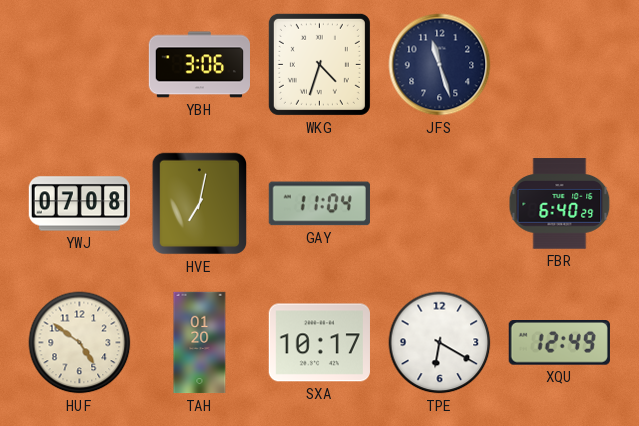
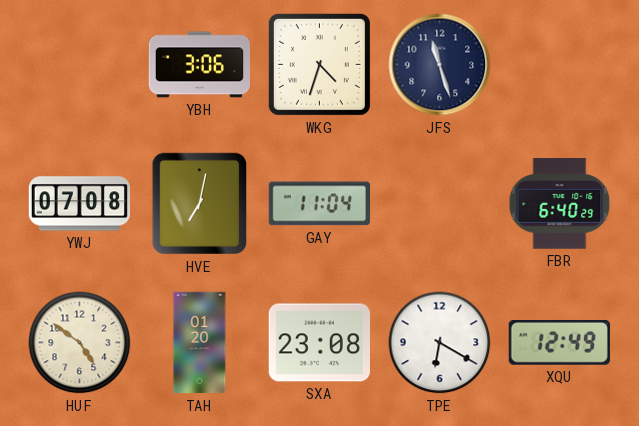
SXA: 10:17 -> 23:08
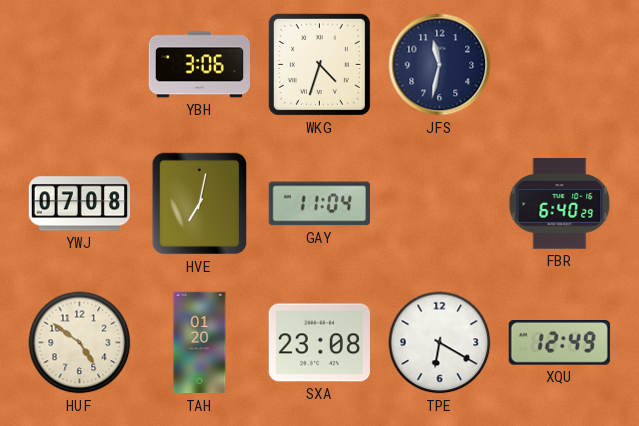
JFS: 11:27 -> 11:32
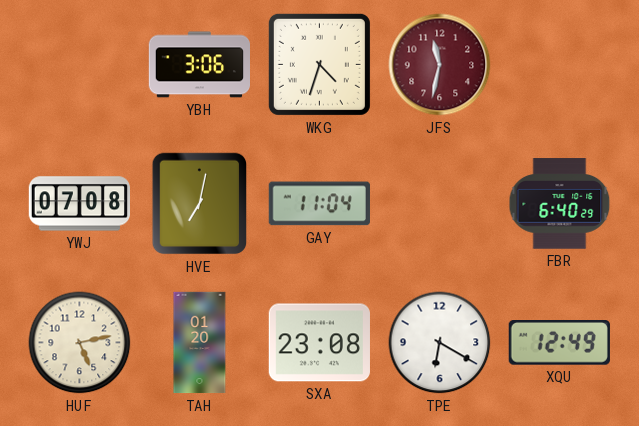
JFS dial: navy -> burgundy
HUF: 4:51 -> 5:13
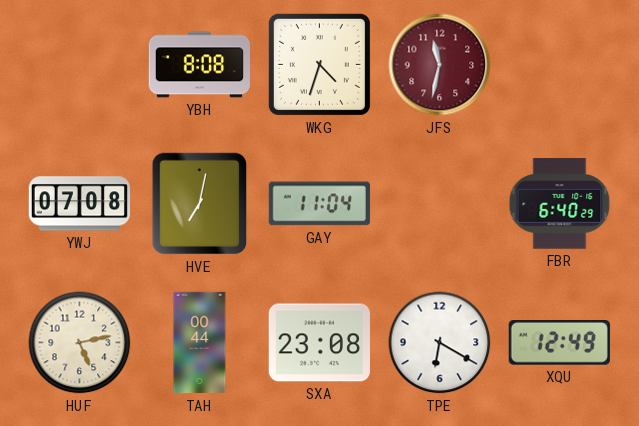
YBH: 3:06 -> 8:08
TAH: 01:20 -> 00:44
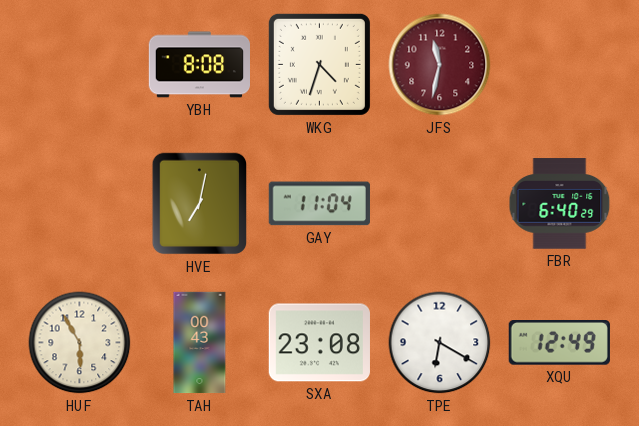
YWJ: 07:08 -> none
HUF: 5:13 -> 5:55
TAH: 00:44 -> 00:43
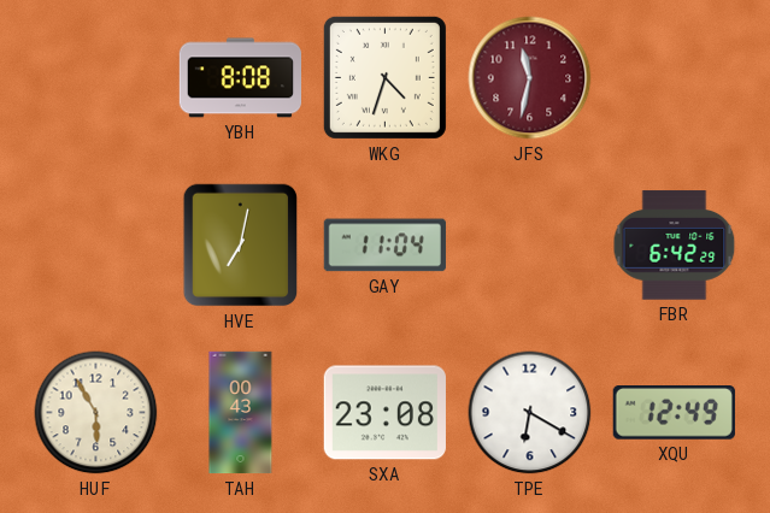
FBR: 6:40 -> 6:42
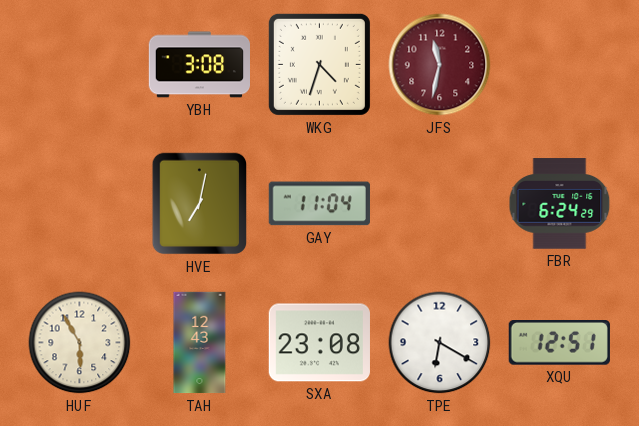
YBH: 8:08 -> 3:08
FBR: 6:42 -> 6:24
TAH: 00:43 -> 12:43
XQU: 12:49 -> 12:51
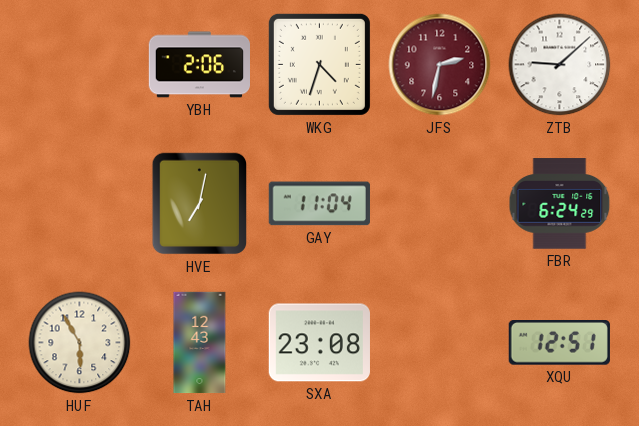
YBH: 3:08 -> 2:06
JFS: 11:32 -> 2:32
ZTB: none -> 9:08
TPE: 6:20 -> none
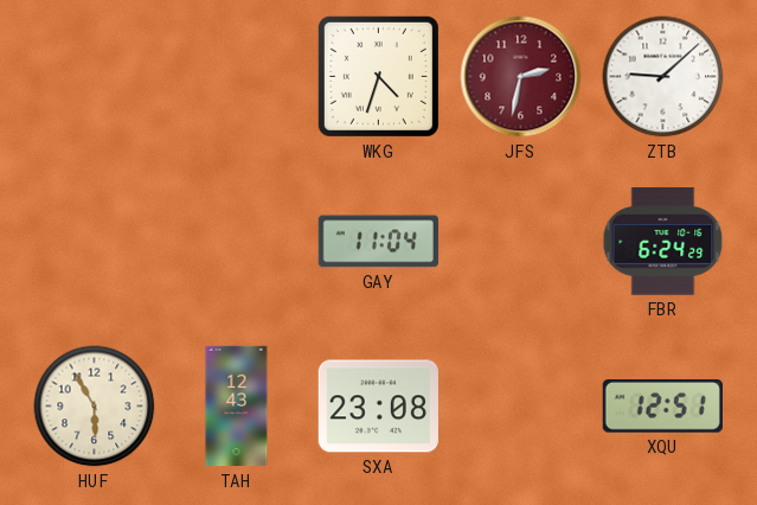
YBH: 2:06 -> none
HVE: 7:02 -> none
